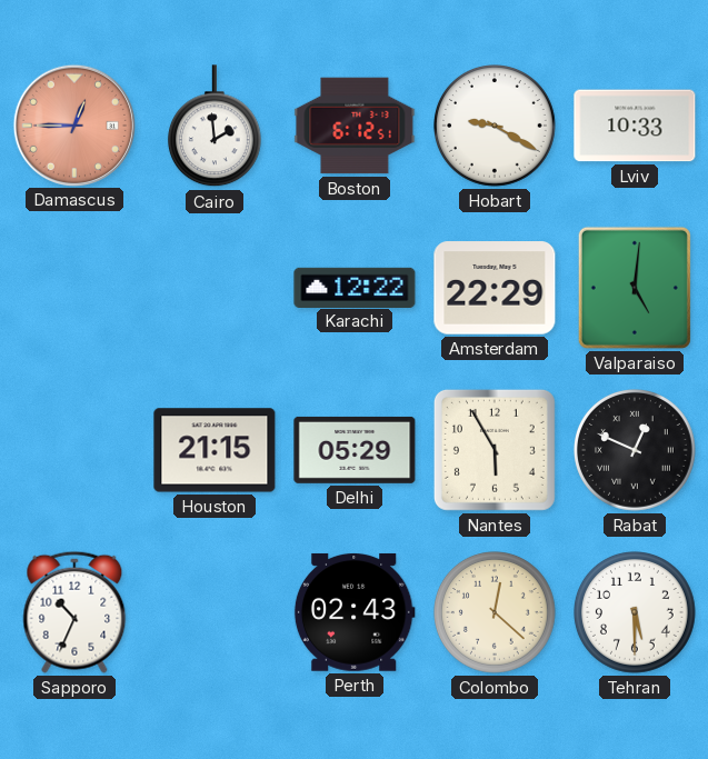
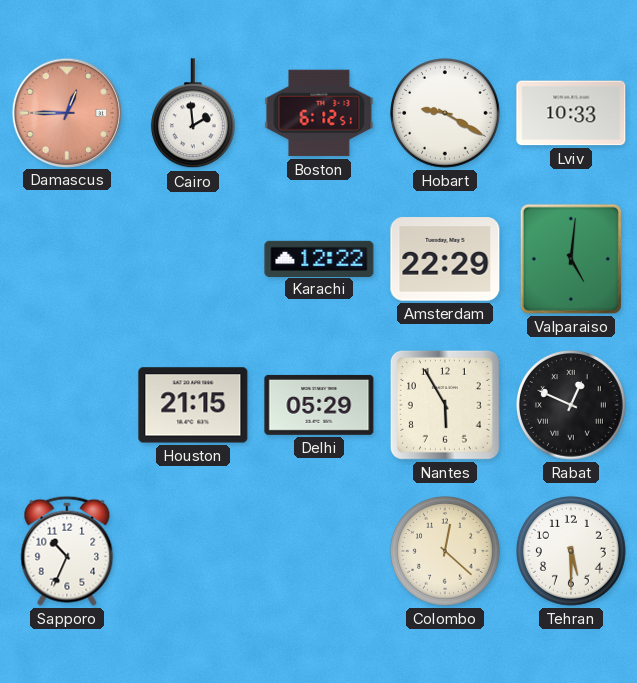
Perth: 02:43 -> none
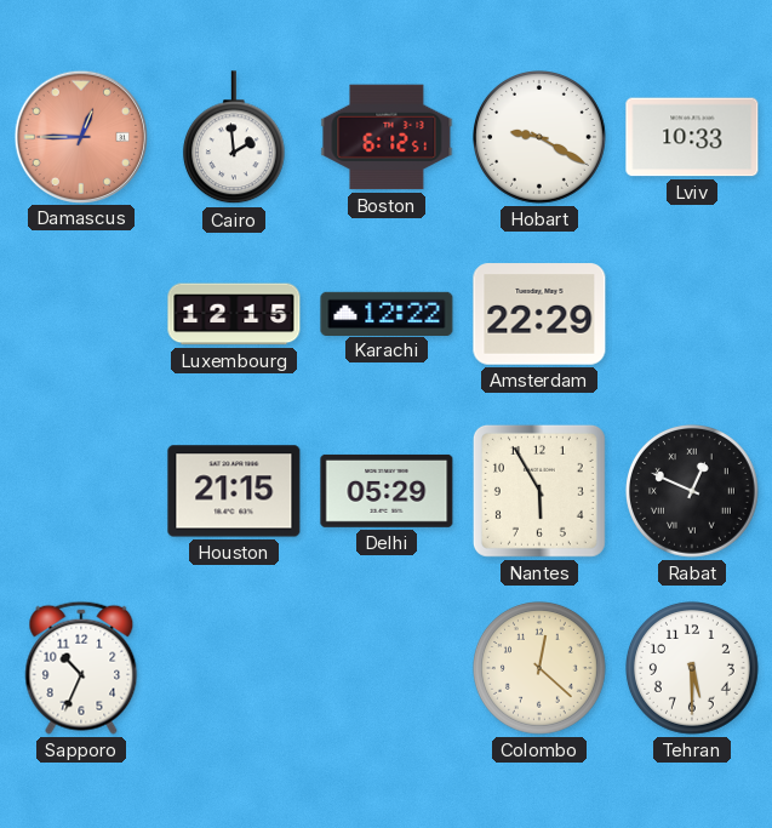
Luxembourg: none -> 12:15
Valparaiso: 5:01 -> none
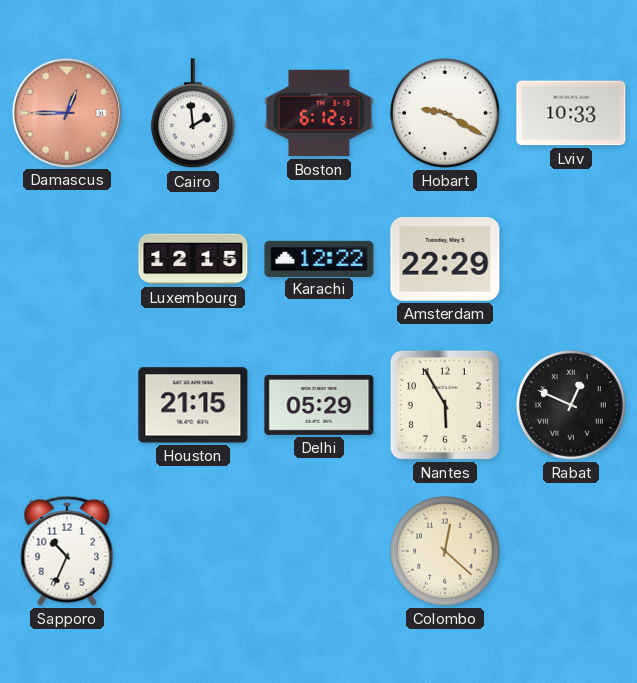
Tehran: 5:30 -> none
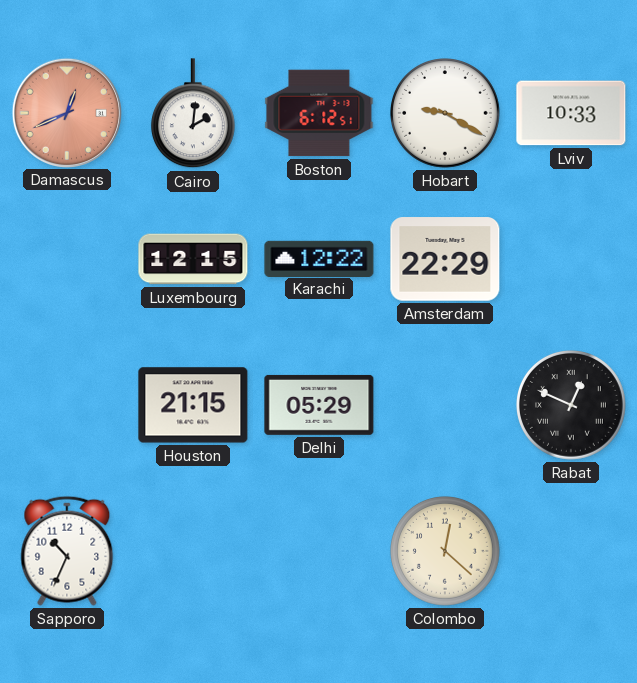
Damascus: 12:45 -> 12:41
Cairo: 1:59 -> 2:01
Nantes: 5:55 -> none
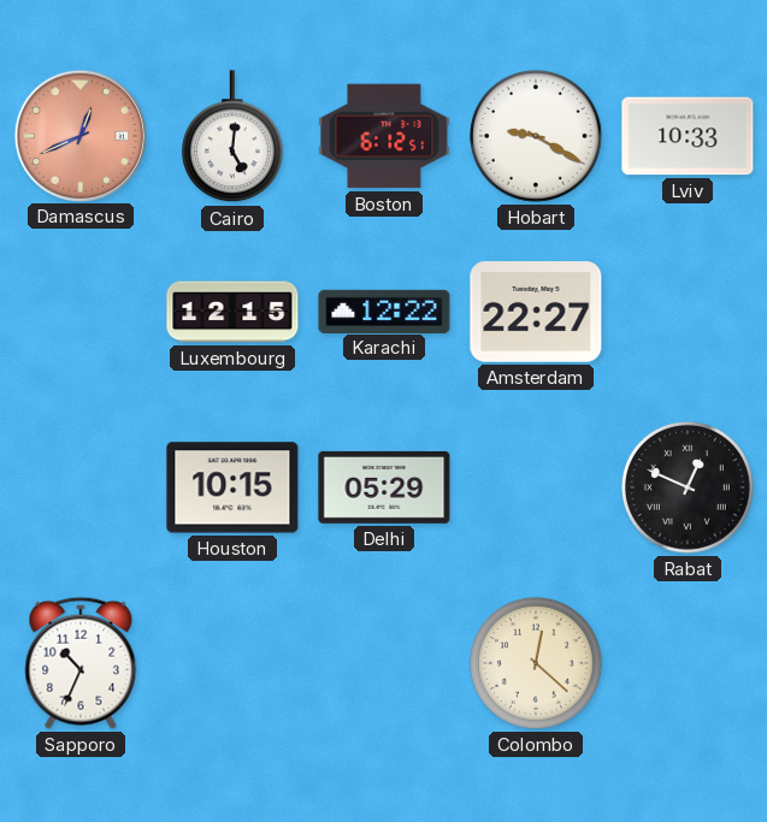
Cairo: 2:01 -> 5:01
Amsterdam: 22:29 -> 22:27
Houston: 21:15 -> 10:15
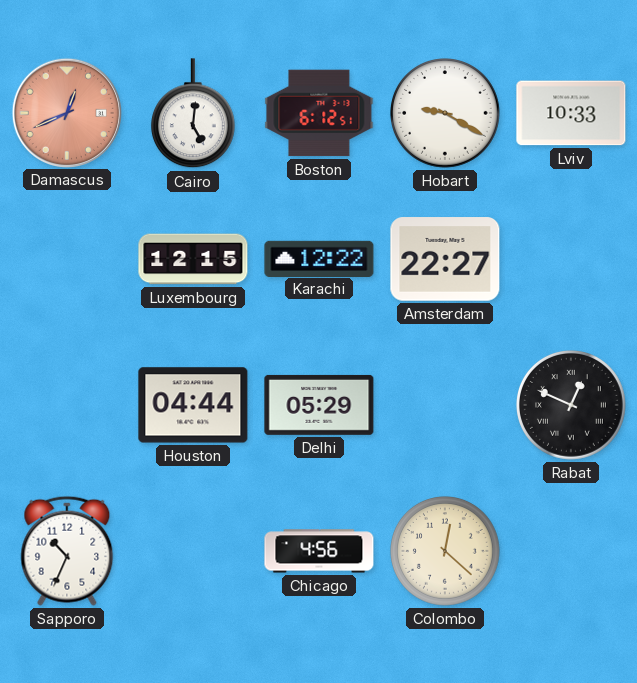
Houston: 10:15 -> 04:44
Chicago: none -> 4:56
